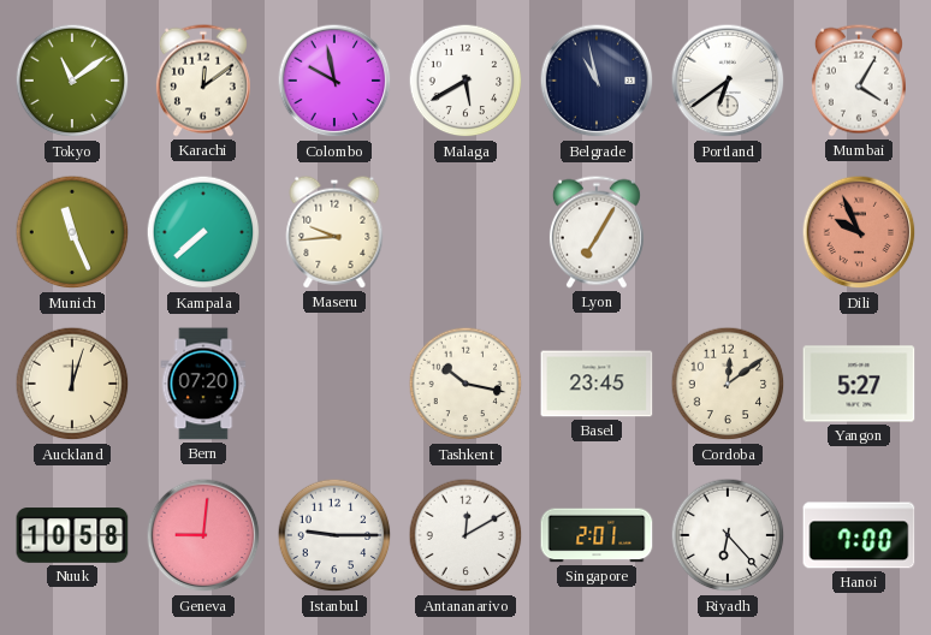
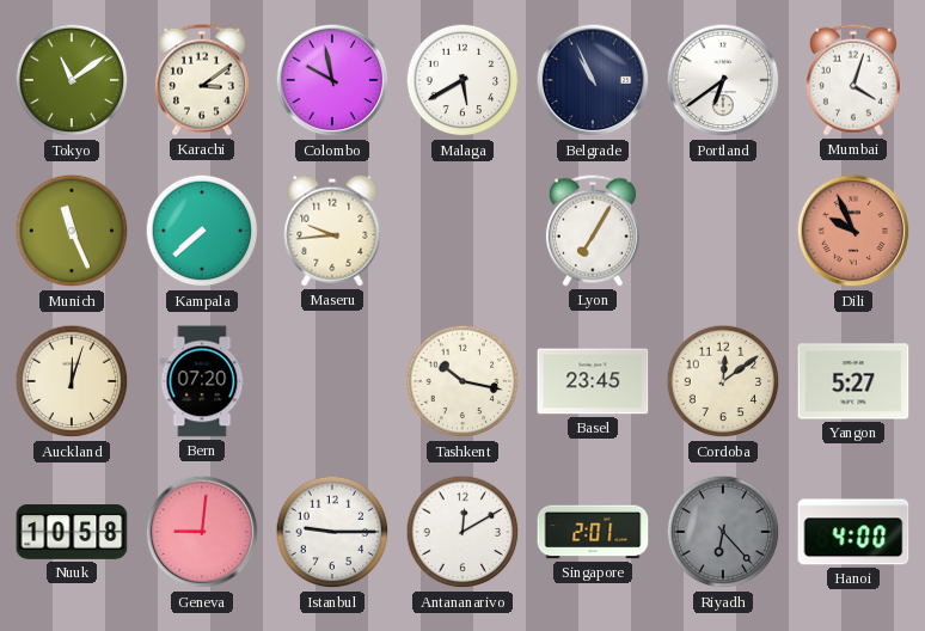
Karachi: 12:09 -> 3:09
Belgrade: 10:58 -> 10:56
Mumbai: 4:05 -> 4:03
Riyadh dial: white -> grey
Hanoi: 7:00 -> 4:00
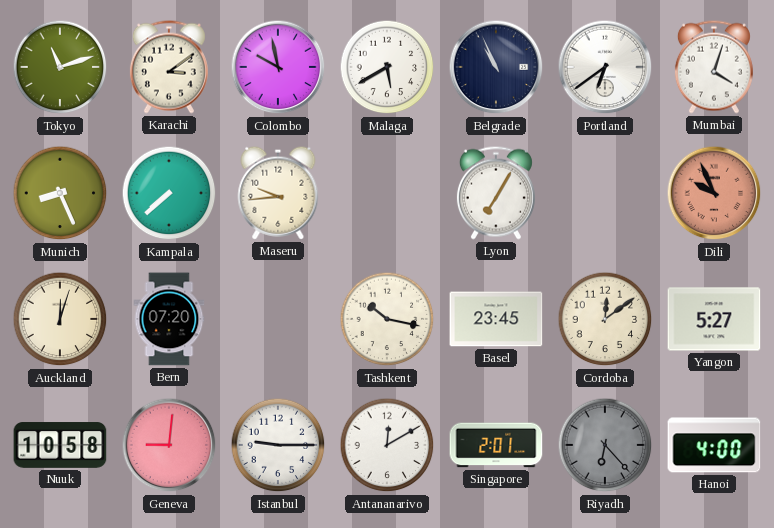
Tokyo: 11:09 -> 11:12
Munich: 11:26 -> 8:26
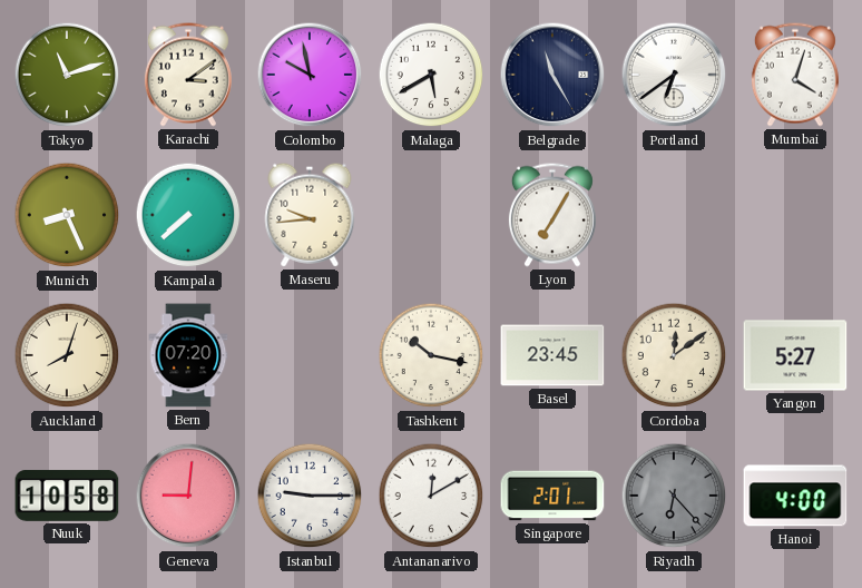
Belgrade: 10:56 -> 11:25
Dili: 9:56 -> none
Auckland: 12:03 -> 8:03
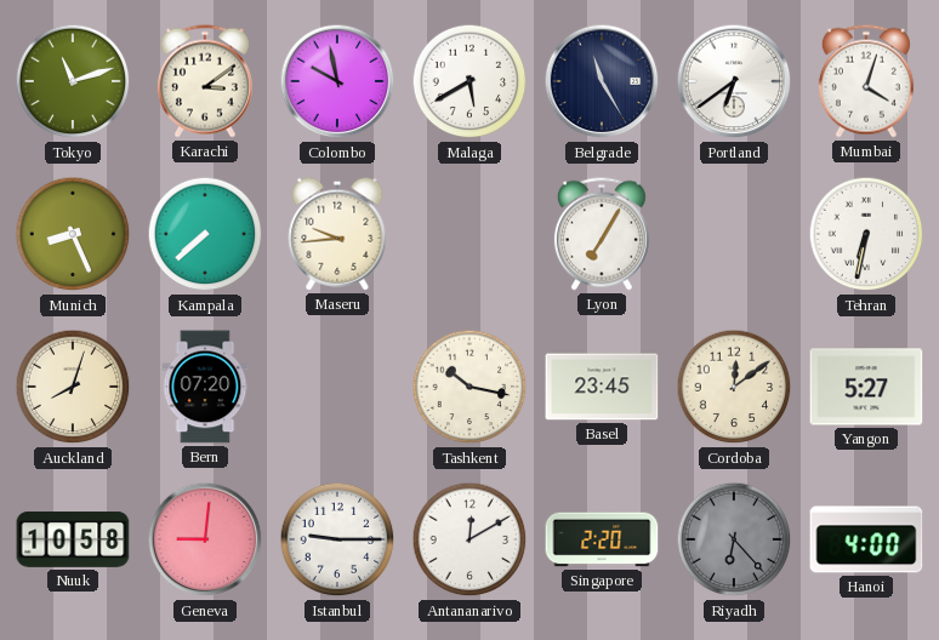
Tehran: none -> 6:32
Singapore: 2:01 -> 2:20
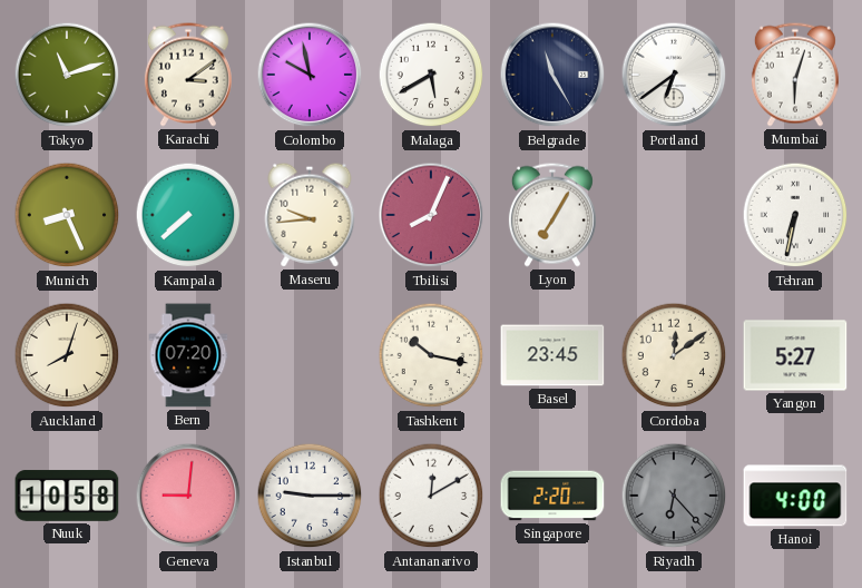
Mumbai: 4:03 -> 6:03
Tbilisi: none -> 8:04
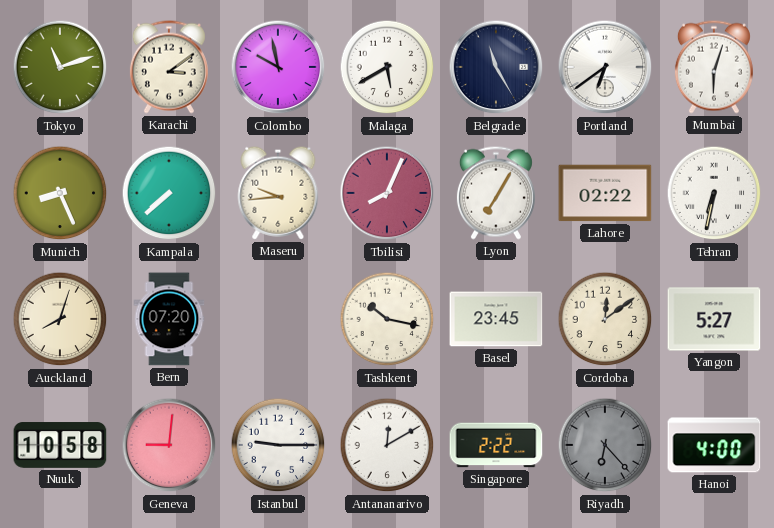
Lahore: none -> 02:22
Singapore: 2:20 -> 2:22
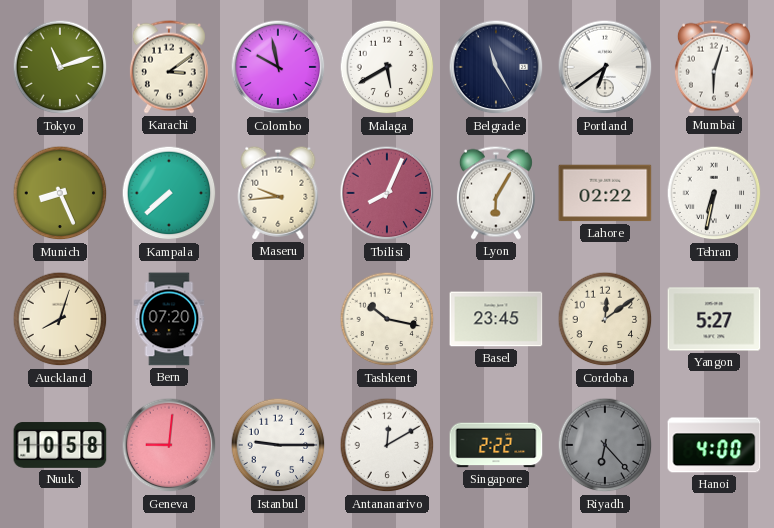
Lyon: 7:05 -> 6:05
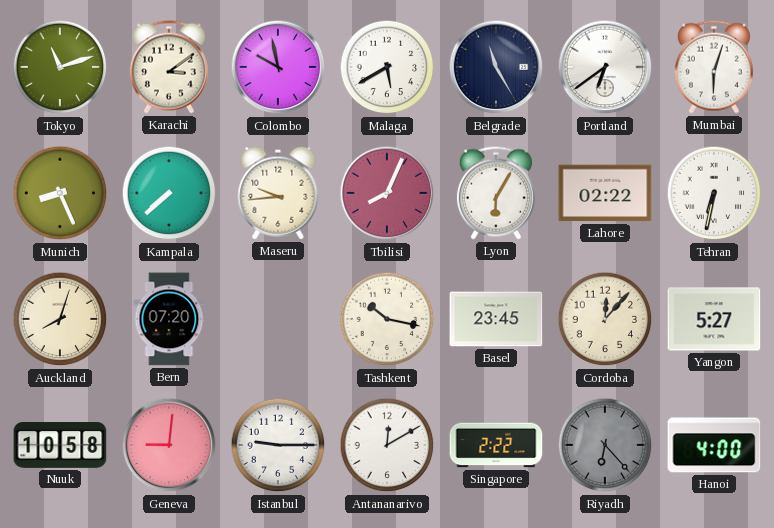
Cordoba: 12:09 -> 12:07
